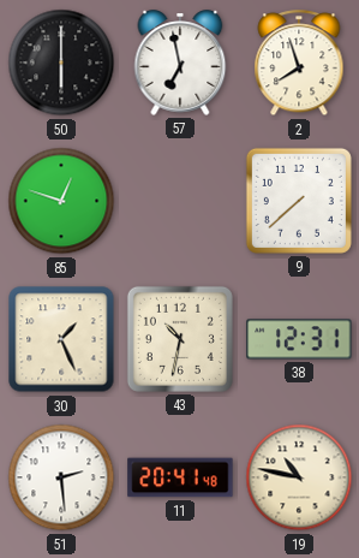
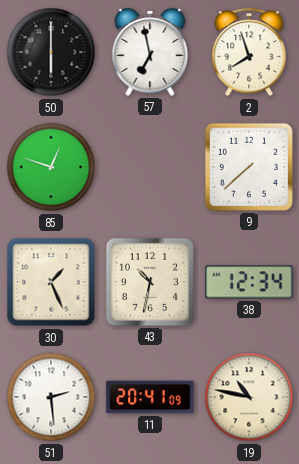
38: 12:31 -> 12:34
11: 20:41:48 -> 20:41:09
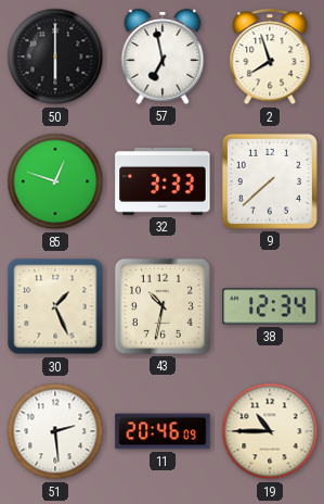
32: none -> 3:33
11: 20:41 -> 20:46
19: 10:47 -> 10:45
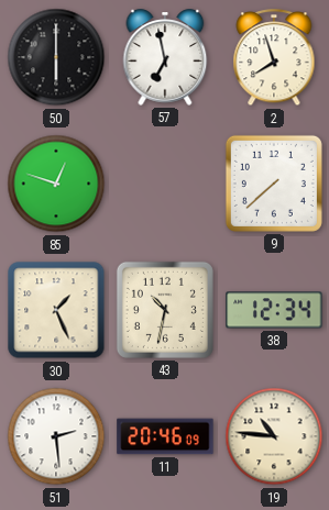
32: 3:33 -> none
19: 10:45 -> 10:46
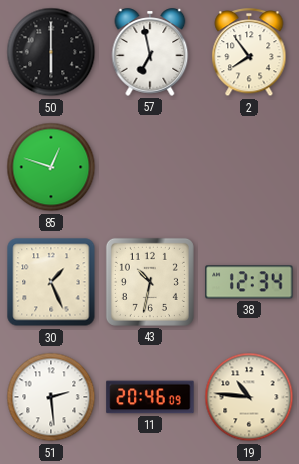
2: 7:57 -> 7:54
9: 7:38 -> none
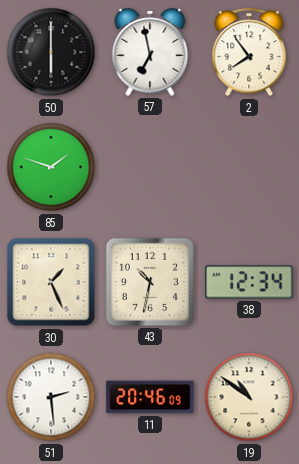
85: 12:48 -> 1:48
19: 10:46 -> 10:51
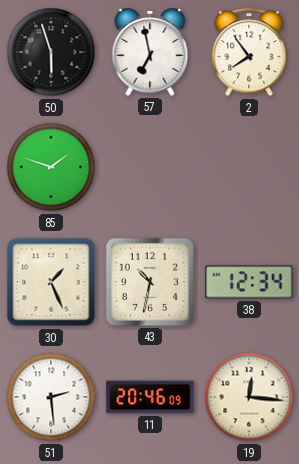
50: 6:00 -> 5:57
19: 10:51 -> 12:16
